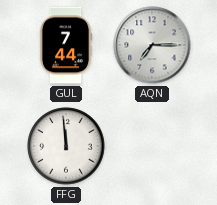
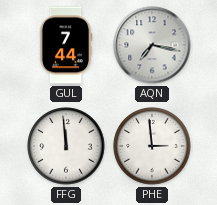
AQN: 7:15 -> 7:17
PHE: none -> 2:59
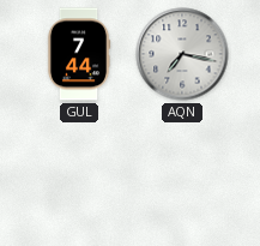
FFG: 11:59 -> none
PHE: 2:59 -> none
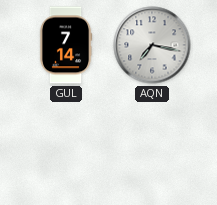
GUL: 7:44 -> 7:14
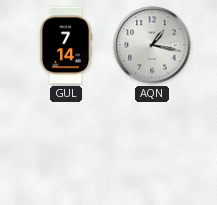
AQN: 7:17 -> 1:17
